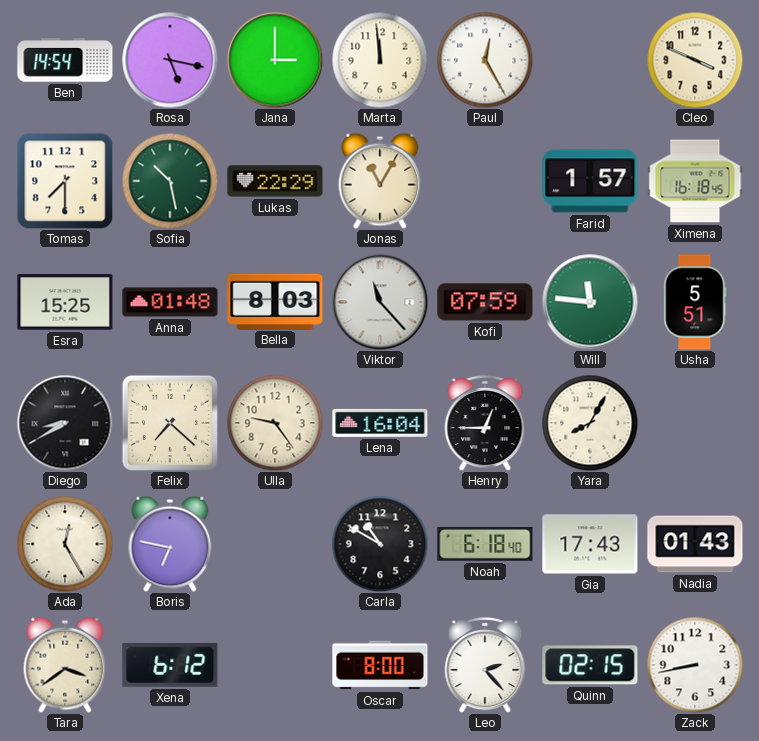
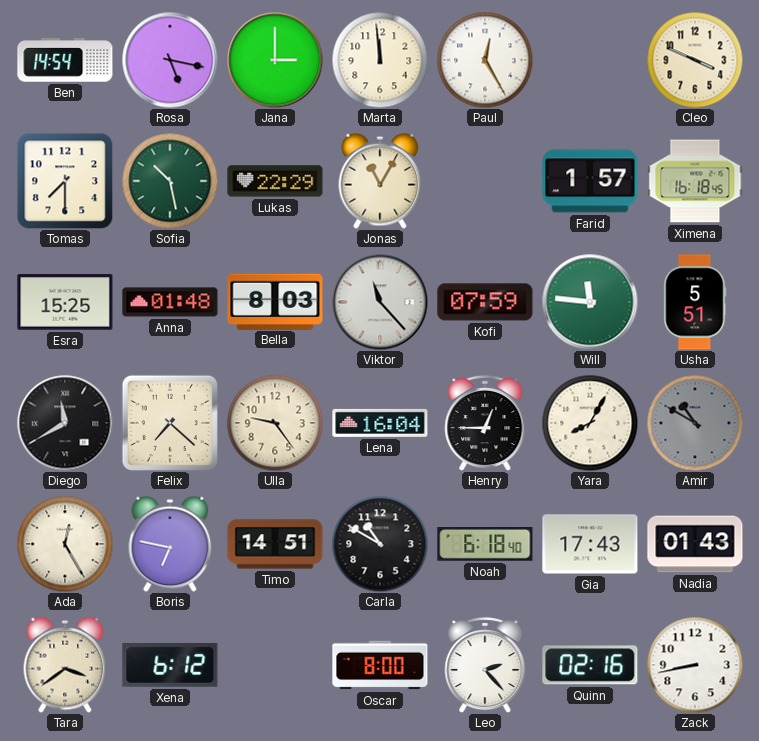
Diego: 8:40 -> 11:40
Amir: none -> 10:50
Timo: none -> 14:51
Quinn: 02:15 -> 02:16
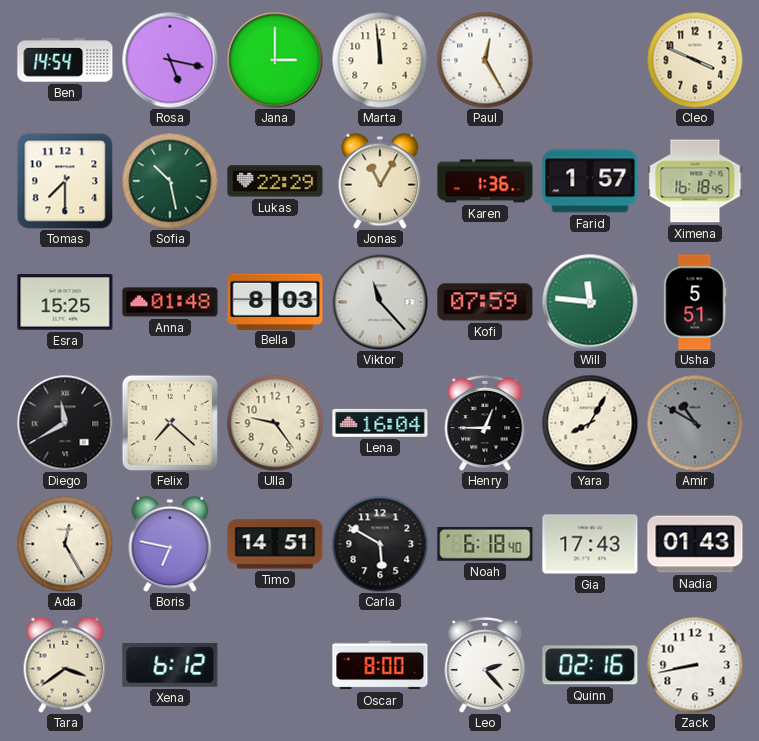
Karen: none -> 1:36
Carla: 10:50 -> 5:50
